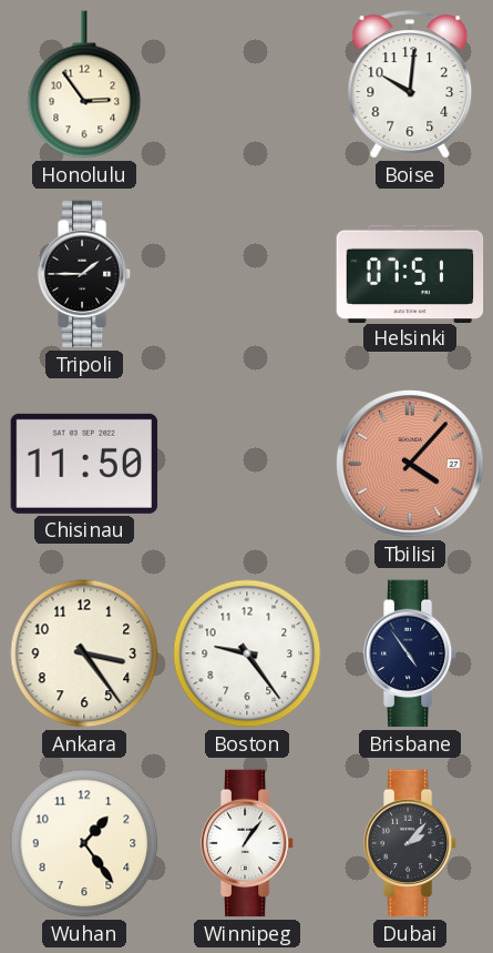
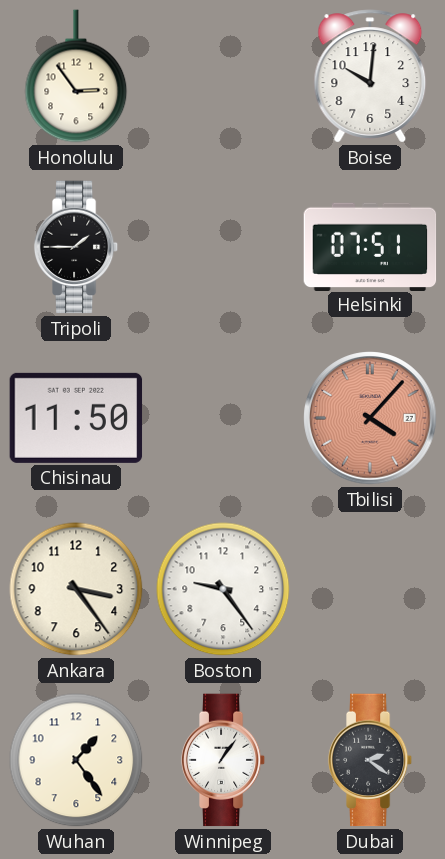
Brisbane: 4:54 -> none
Dubai: 2:07 -> 2:21
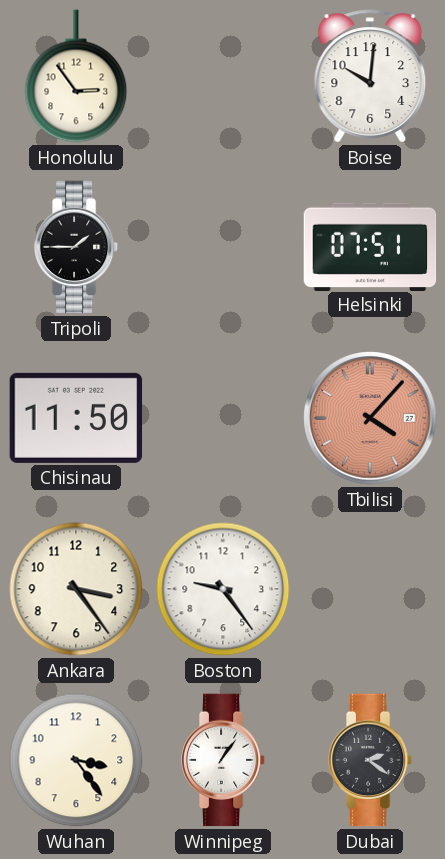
Wuhan: 1:24 -> 3:24
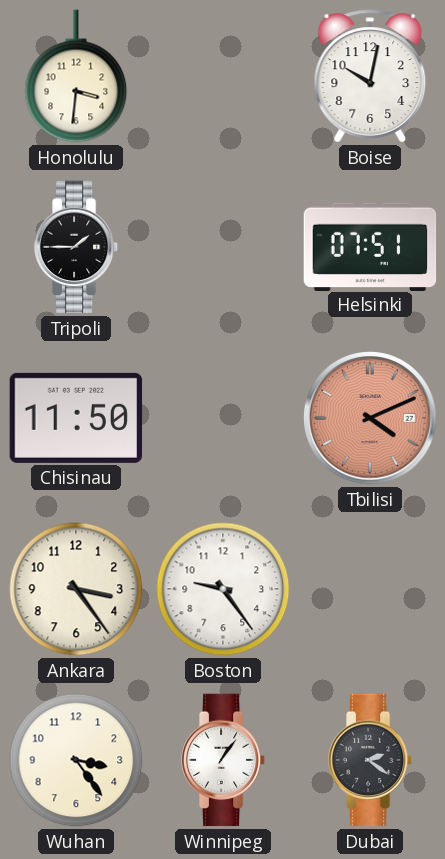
Honolulu: 2:54 -> 3:31
Boise: 10:01 -> 10:02
Tbilisi: 4:07 -> 4:11
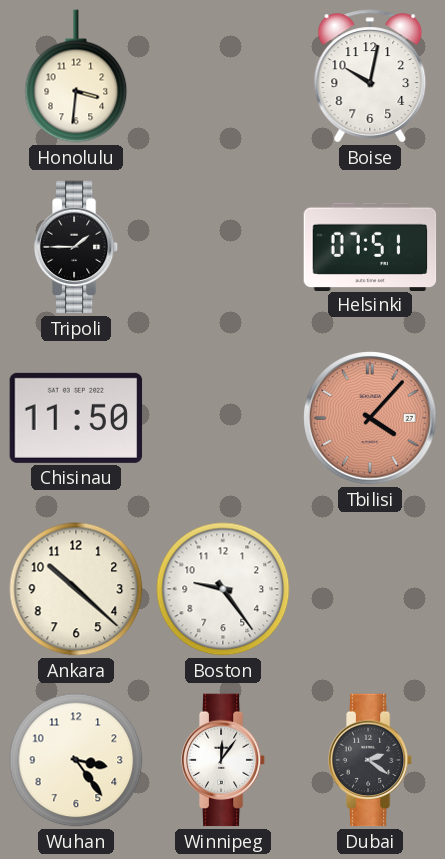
Tbilisi: 4:11 -> 4:07
Ankara: 3:24 -> 10:22
Winnipeg: 1:06 -> 12:06
